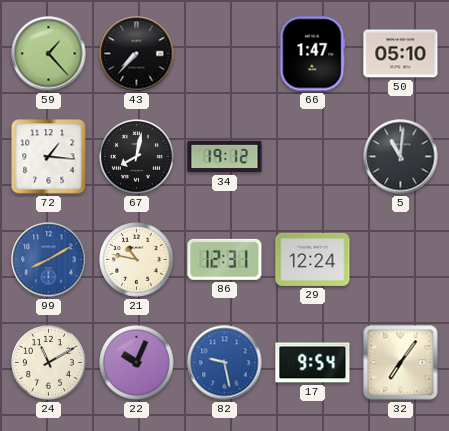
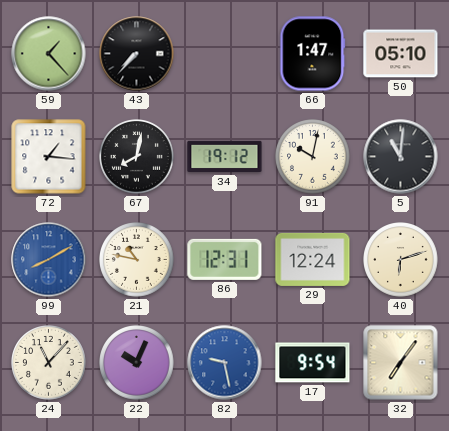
91: none -> 10:02
40: none -> 6:12
24: 11:10 -> 11:07
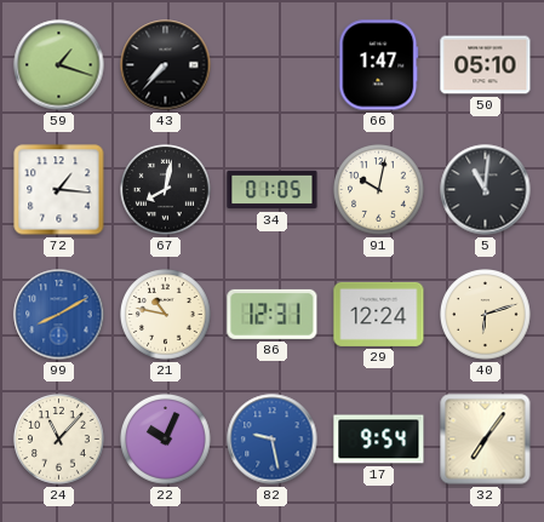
59: 1:23 -> 1:18
34: 19:12 -> 01:05
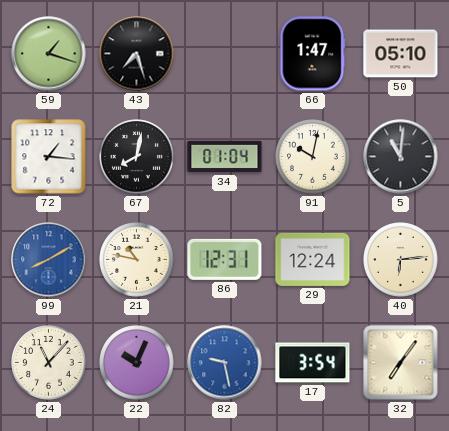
43: 7:37 -> 7:27
34: 01:05 -> 01:04
40: 6:12 -> 6:14
17: 9:54 -> 3:54
